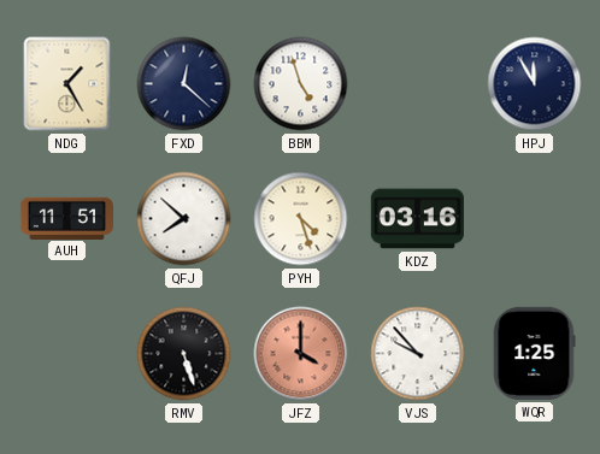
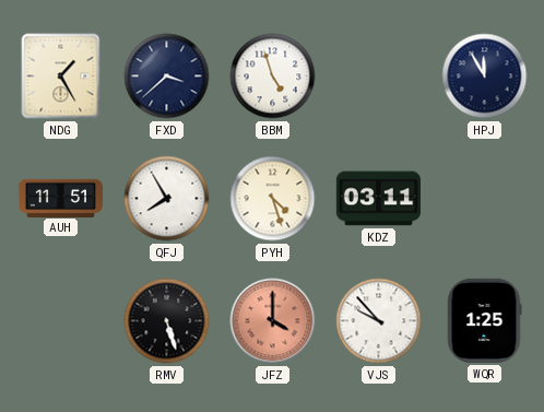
FXD: 12:22 -> 3:38
QFJ: 7:52 -> 7:55
KDZ: 03:16 -> 03:11
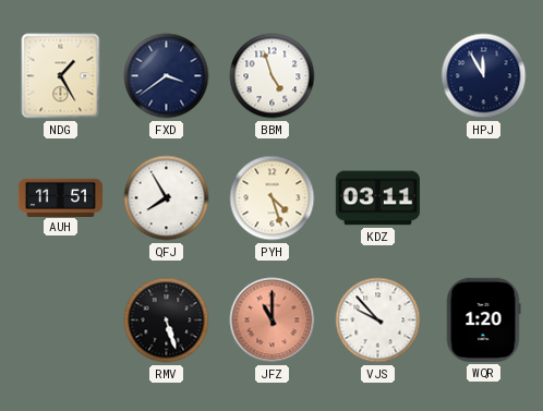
FXD: 3:38 -> 3:39
JFZ: 4:00 -> 11:00
WQR: 1:25 -> 1:20
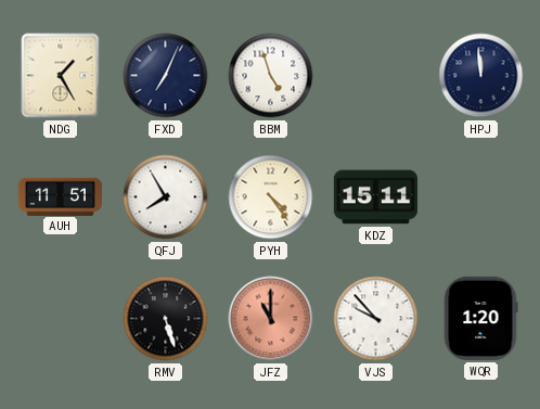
FXD: 3:39 -> 7:04
HPJ: 11:55 -> 11:59
PYH: 4:27 -> 4:24
KDZ: 03:11 -> 15:11
